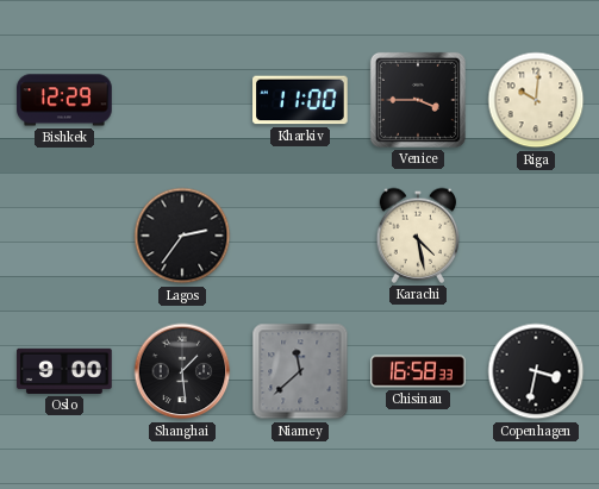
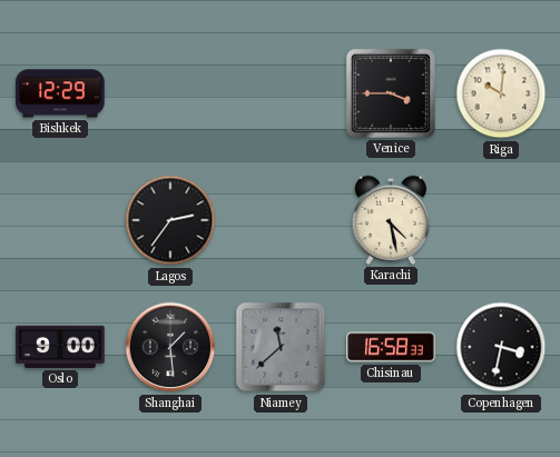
Kharkiv: 11:00 -> none
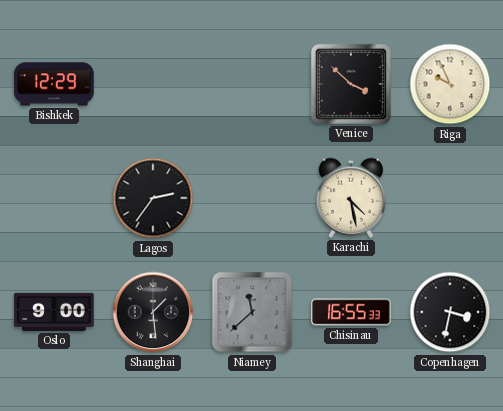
Venice: 3:45 -> 3:52
Riga: 10:01 -> 9:56
Chisinau: 16:58 -> 16:55
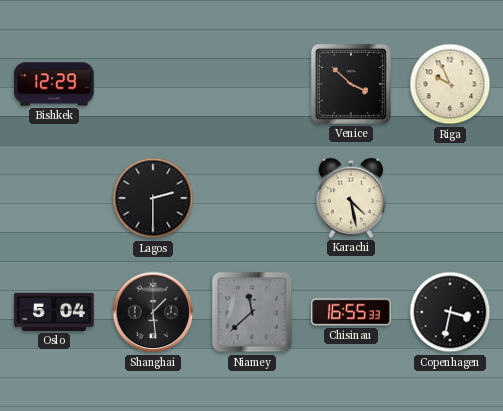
Lagos: 2:36 -> 2:30
Oslo: 9:00 -> 5:04
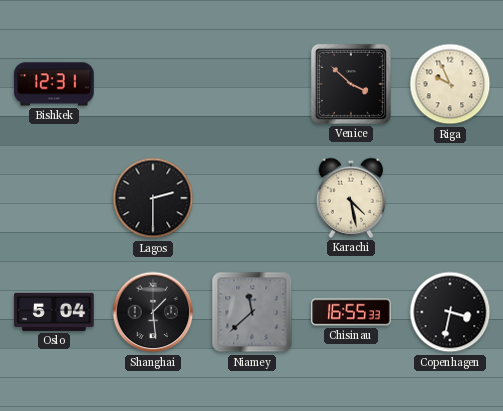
Bishkek: 12:29 -> 12:31
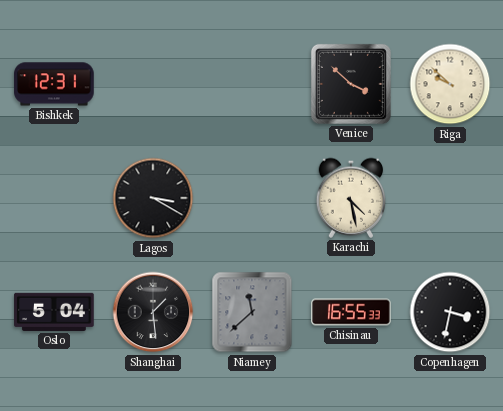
Riga: 9:56 -> 9:52
Lagos: 2:30 -> 3:20
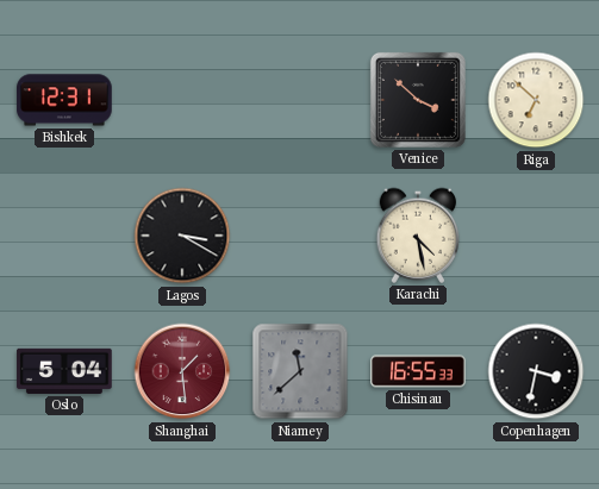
Riga: 9:52 -> 6:52
Shanghai dial: black -> burgundy
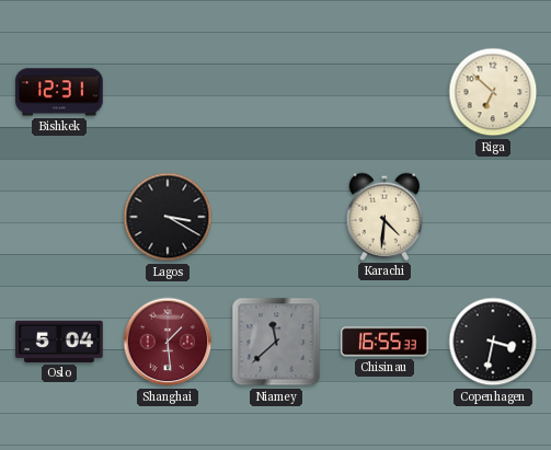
Venice: 3:52 -> none
Karachi: 4:28 -> 4:31
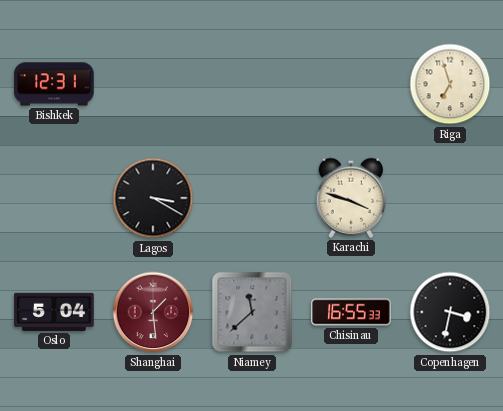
Riga: 6:52 -> 6:57
Karachi: 4:31 -> 3:48
